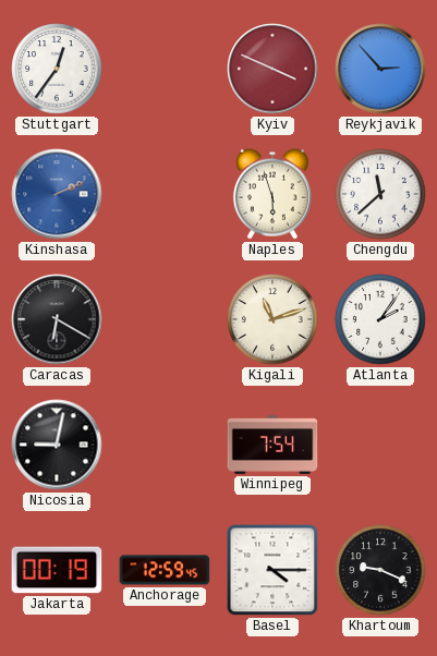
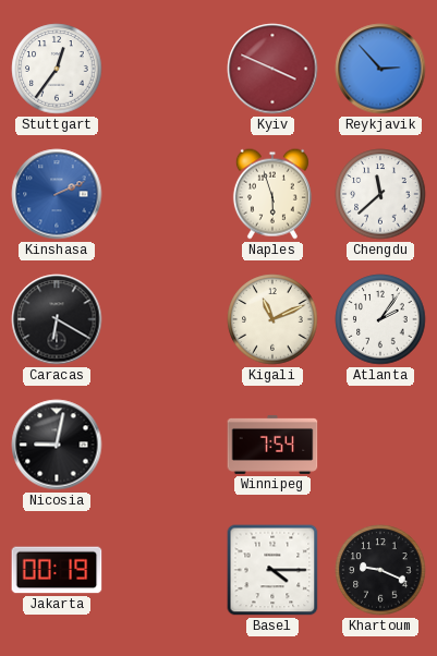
Kigali: 11:12 -> 11:11
Anchorage: 12:59 -> none
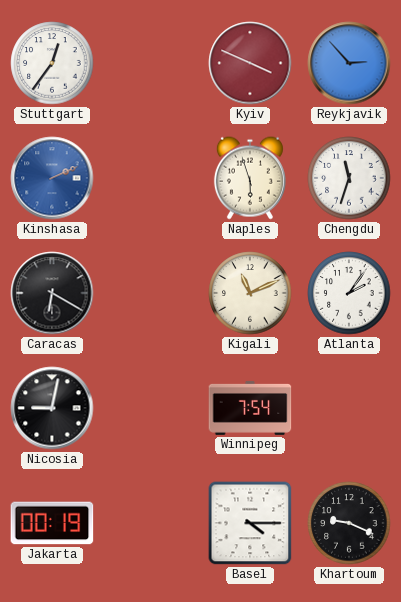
Chengdu: 11:38 -> 11:33
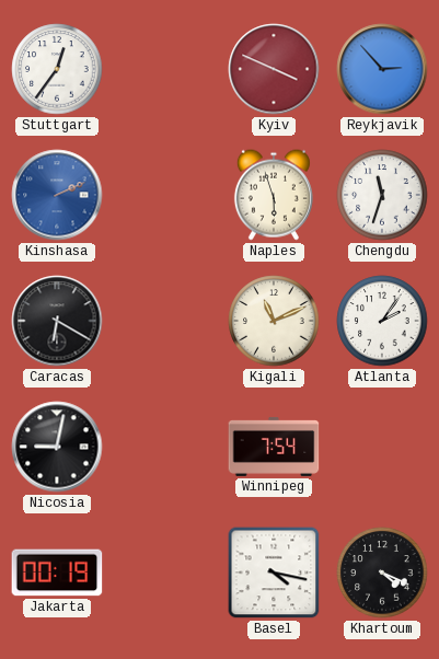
Basel: 4:15 -> 4:17
Khartoum: 9:19 -> 4:19
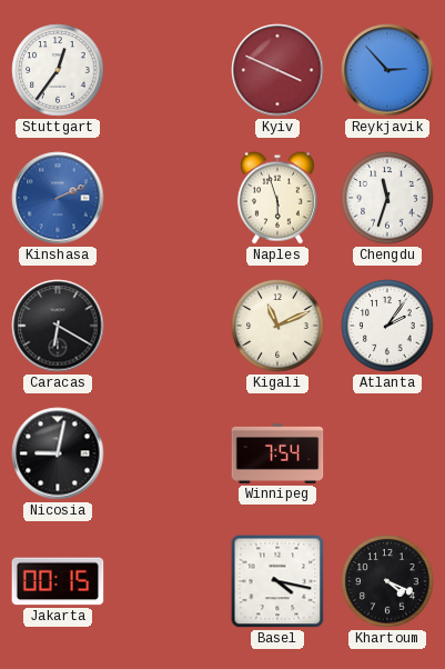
Jakarta: 00:19 -> 00:15
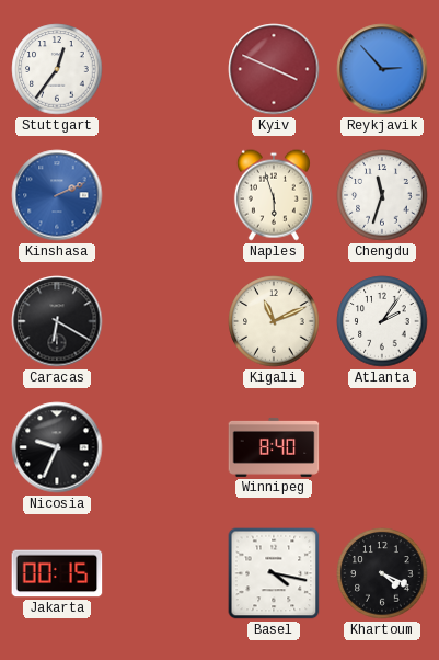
Nicosia: 9:02 -> 9:34
Winnipeg: 7:54 -> 8:40
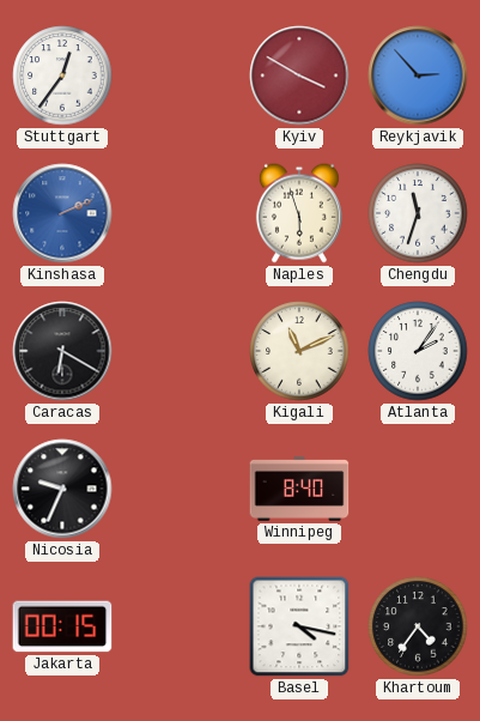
Kyiv: 3:49 -> 3:50
Khartoum: 4:19 -> 4:36
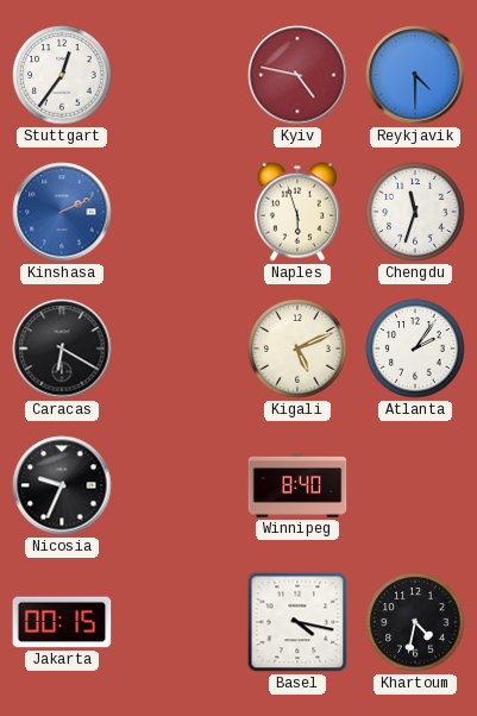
Kyiv: 3:50 -> 4:47
Reykjavik: 2:53 -> 4:30
Kigali: 11:11 -> 5:11
Khartoum: 4:36 -> 4:32
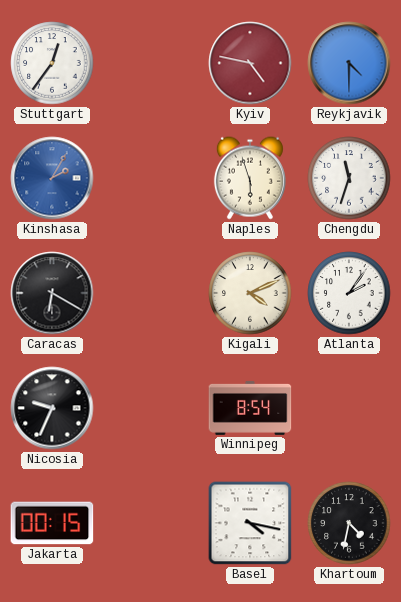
Kinshasa: 2:11 -> 2:05
Kigali: 5:11 -> 4:11
Winnipeg: 8:40 -> 8:54
